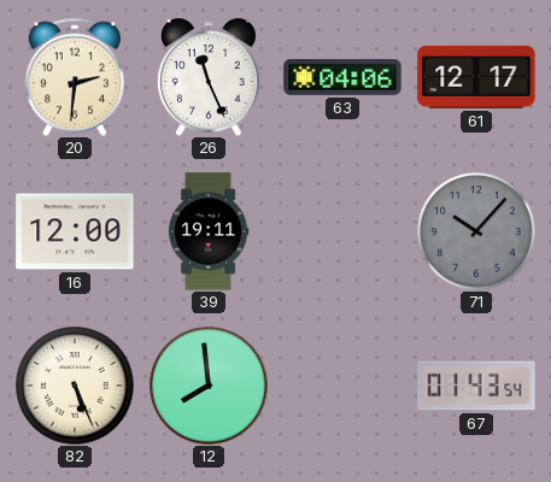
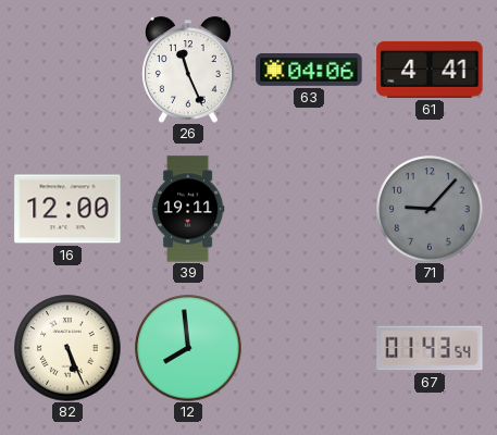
20: 2:31 -> none
61: 12:17 -> 4:41
71: 10:07 -> 9:07
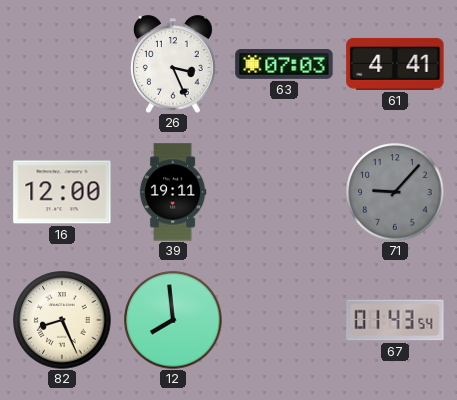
26: 11:26 -> 3:26
63: 04:06 -> 07:03
82: 5:26 -> 8:26
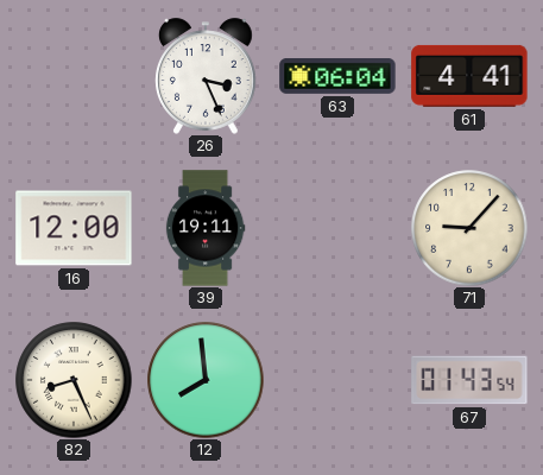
63: 07:03 -> 06:04
71 dial: grey -> cream
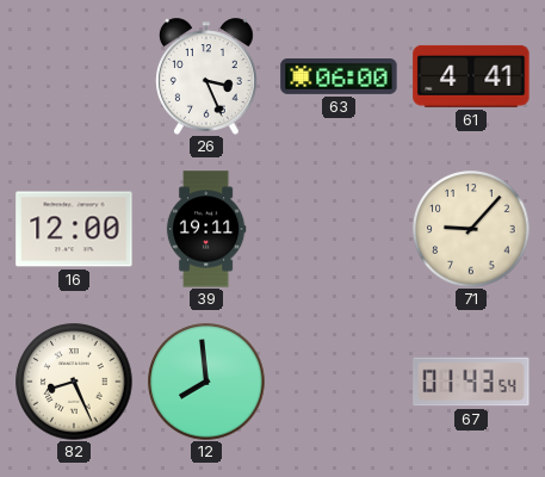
63: 06:04 -> 06:00
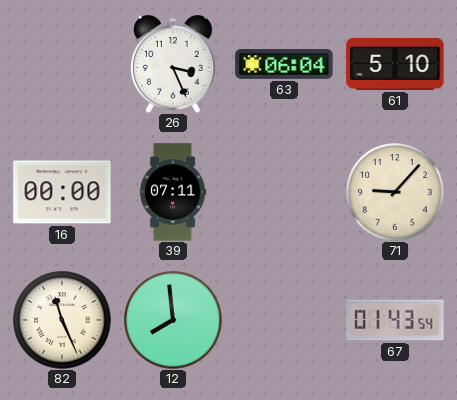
63: 06:00 -> 06:04
61: 4:41 -> 5:10
16: 12:00 -> 00:00
39: 19:11 -> 07:11
82: 8:26 -> 11:26
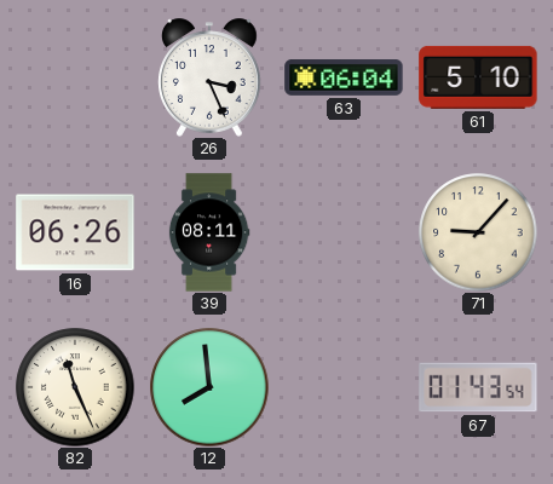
16: 00:00 -> 06:26
39: 07:11 -> 08:11
